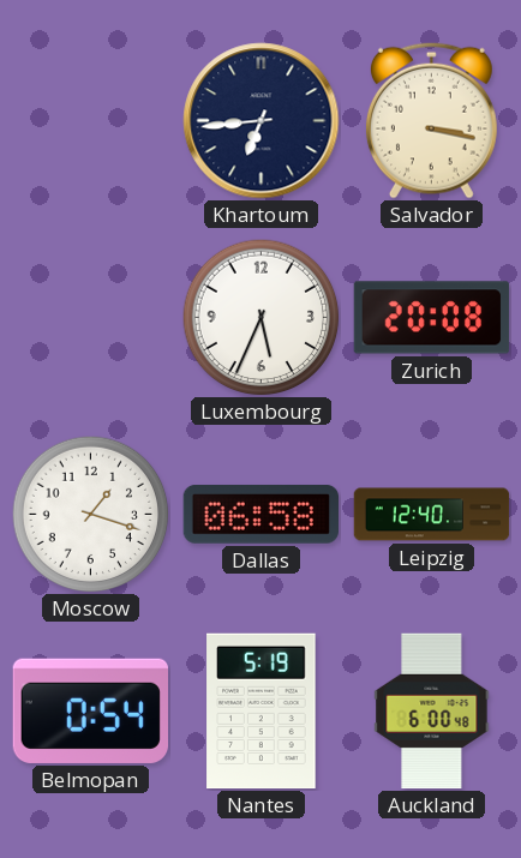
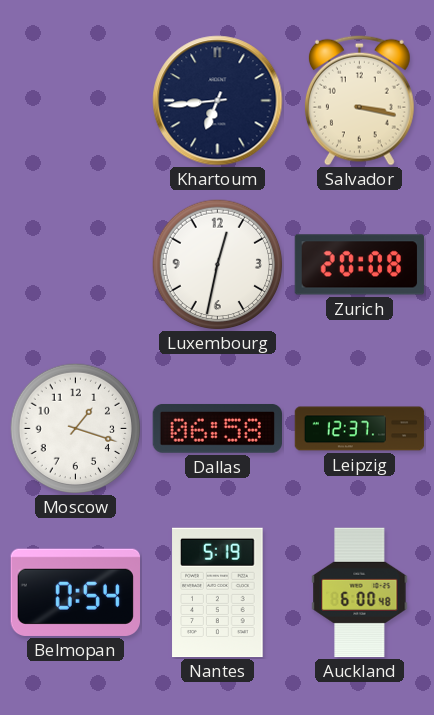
Luxembourg: 5:34 -> 12:32
Leipzig: 12:40 -> 12:37
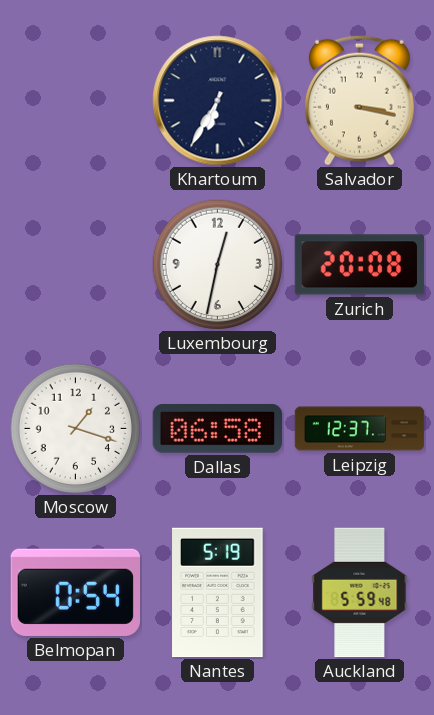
Khartoum: 6:44 -> 6:35
Auckland: 6:00 -> 5:59
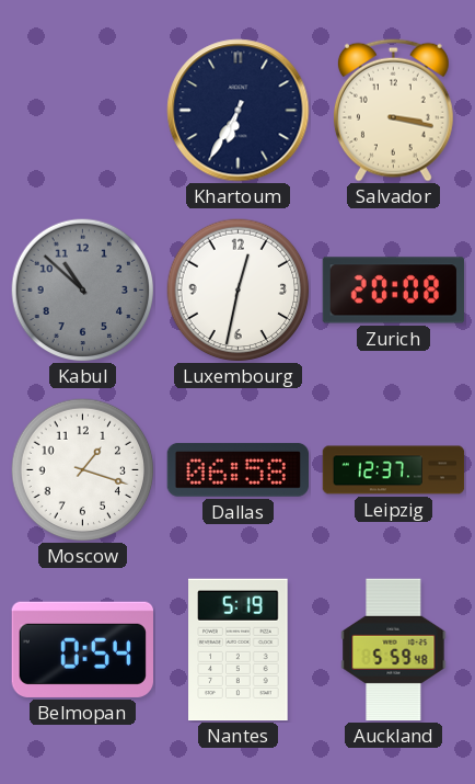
Kabul: none -> 10:52
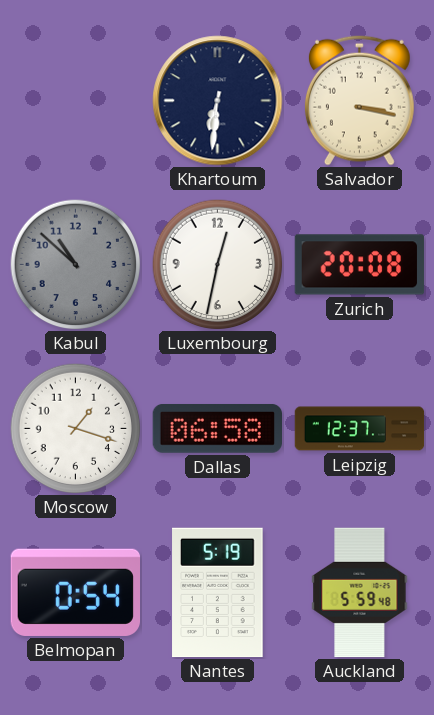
Khartoum: 6:35 -> 6:31
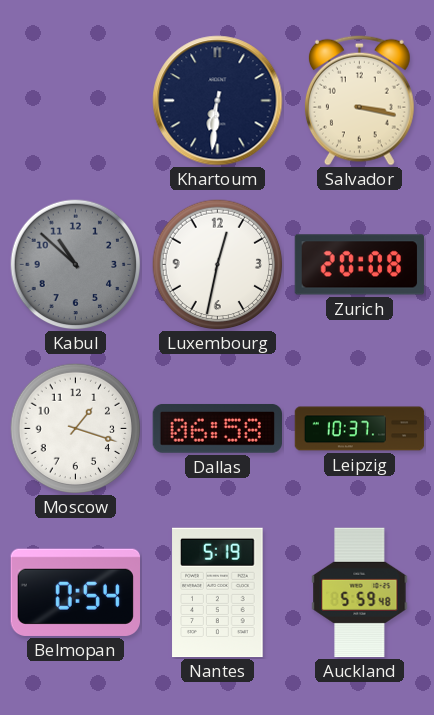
Leipzig: 12:37 -> 10:37
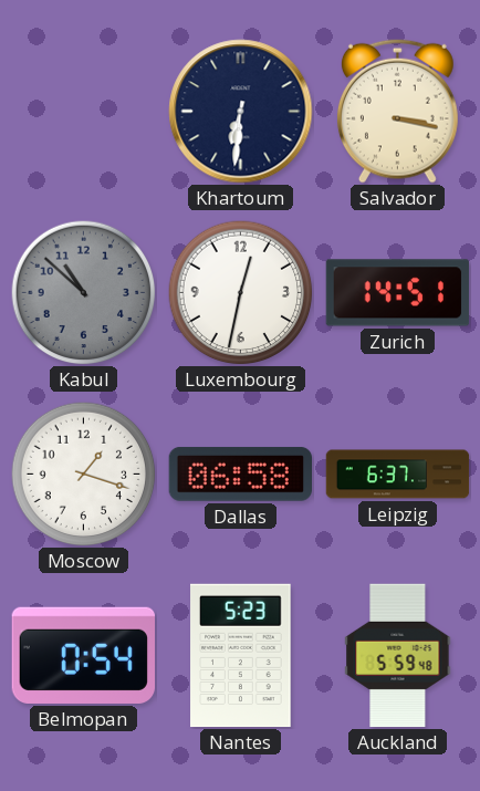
Zurich: 20:08 -> 14:51
Leipzig: 10:37 -> 6:37
Nantes: 5:19 -> 5:23
